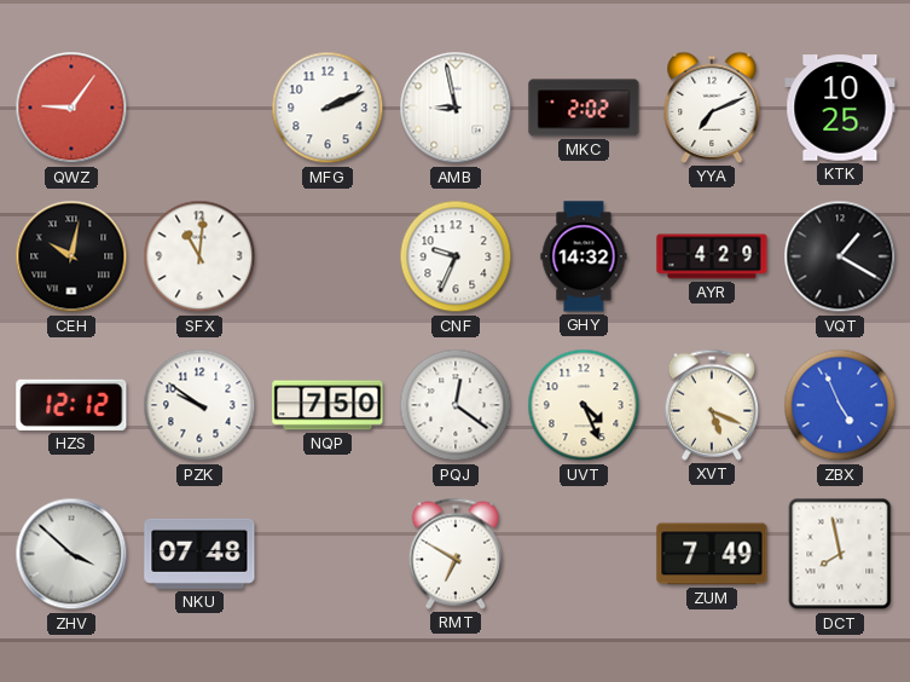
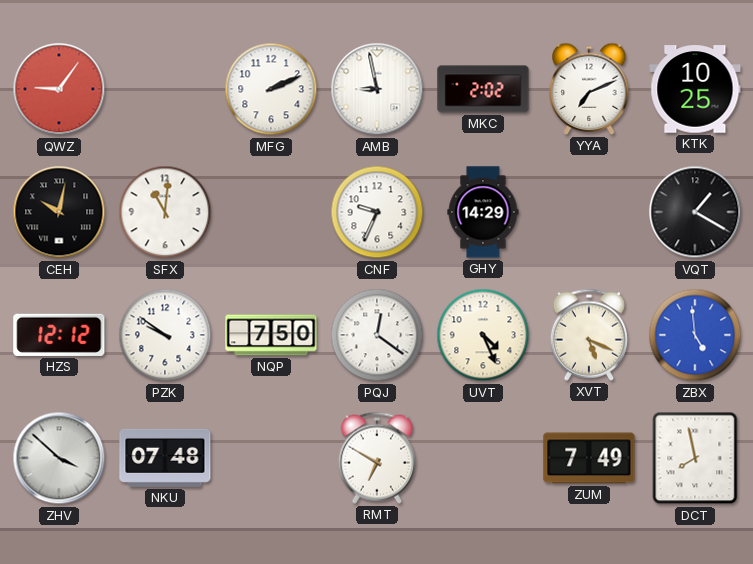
GHY: 14:32 -> 14:29
AYR: 4:29 -> none
ZBX: 4:56 -> 4:59
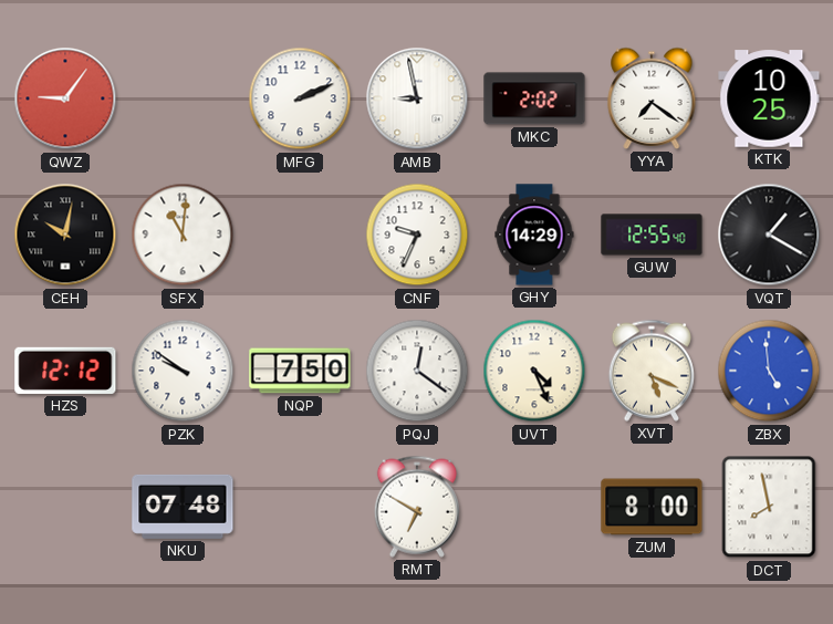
YYA: 7:11 -> 7:21
GUW: none -> 12:55
ZHV: 3:52 -> none
ZUM: 7:49 -> 8:00
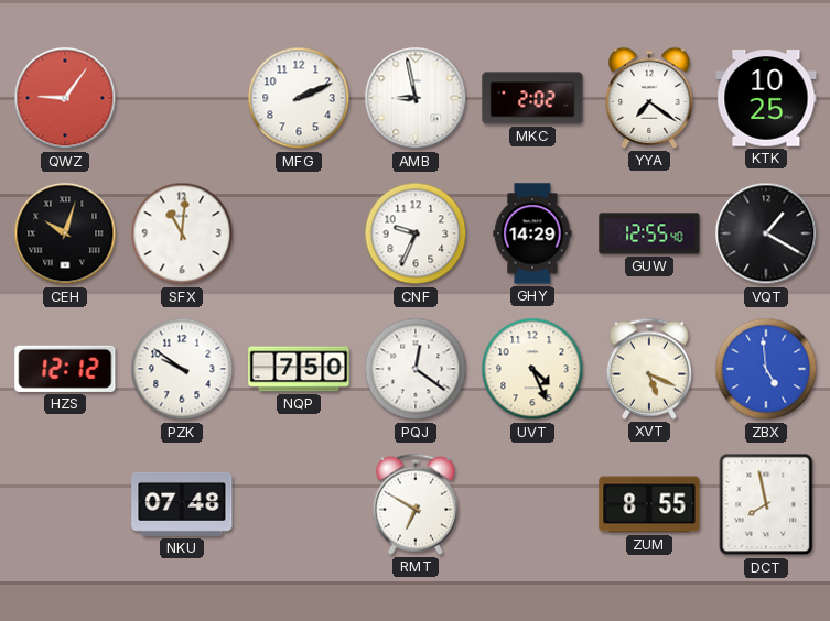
CEH: 10:02 -> 10:03
ZUM: 8:00 -> 8:55
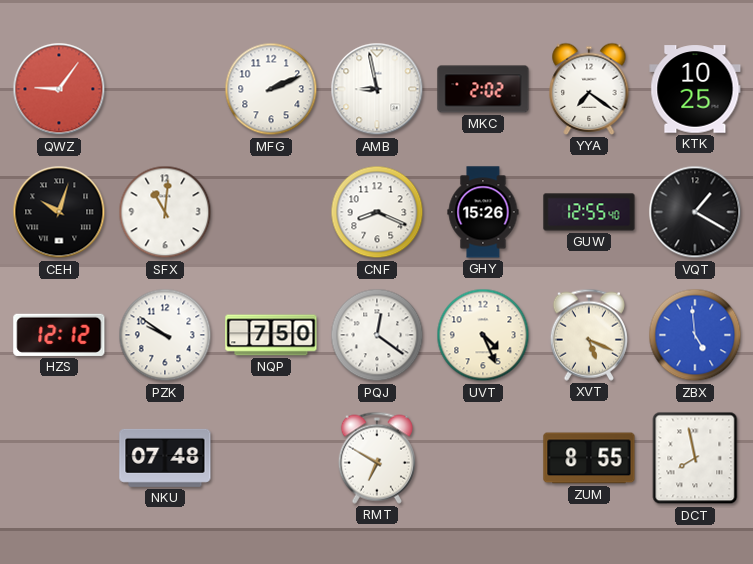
CNF: 9:34 -> 8:19
GHY: 14:29 -> 15:26
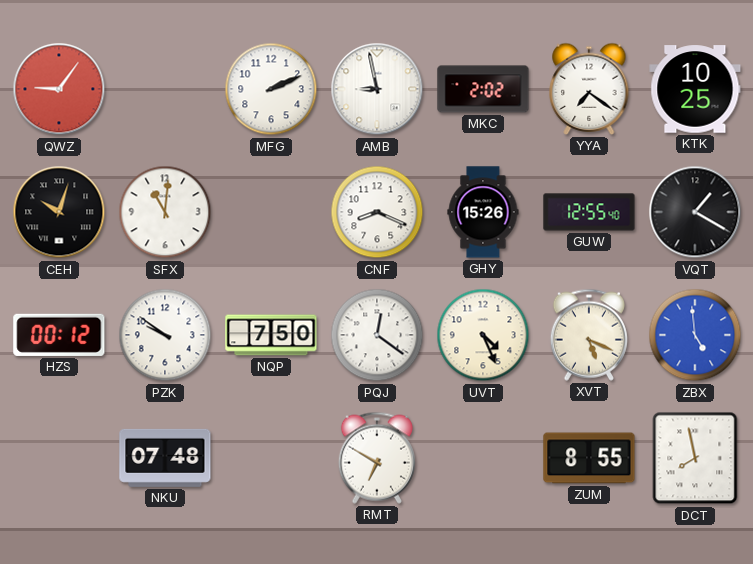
HZS: 12:12 -> 00:12
